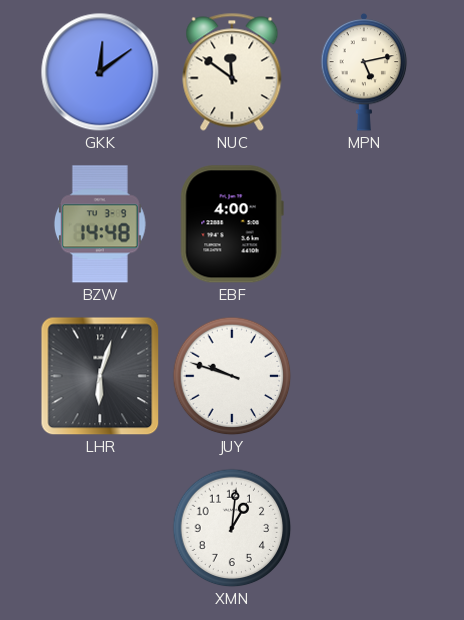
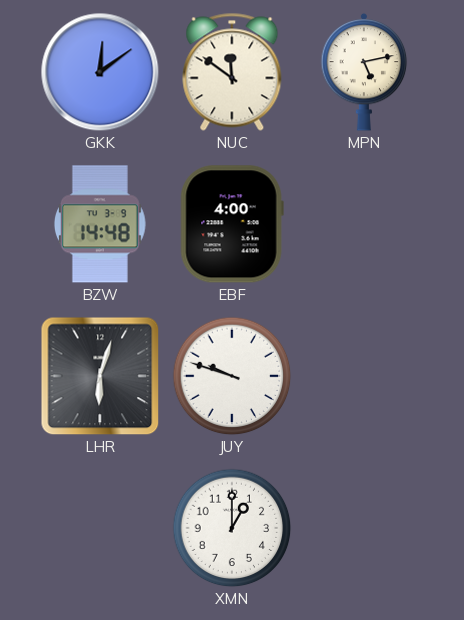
XMN: 1:01 -> 1:00
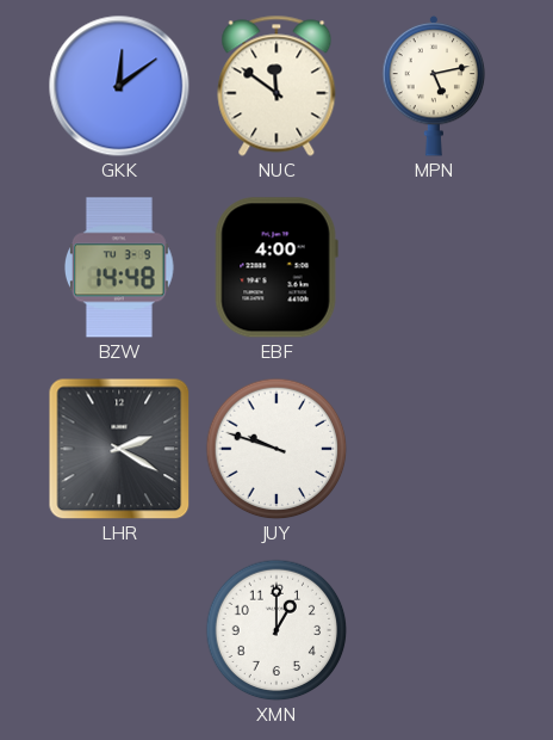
LHR: 6:03 -> 2:20
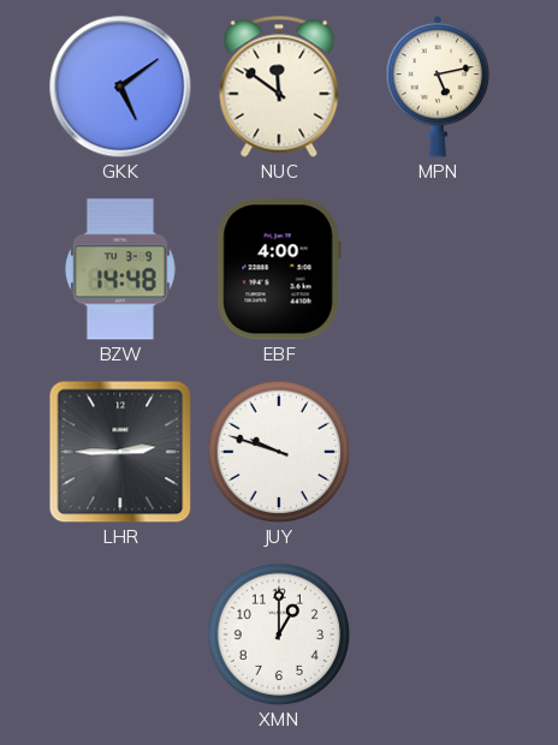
GKK: 12:09 -> 5:09
LHR: 2:20 -> 2:45
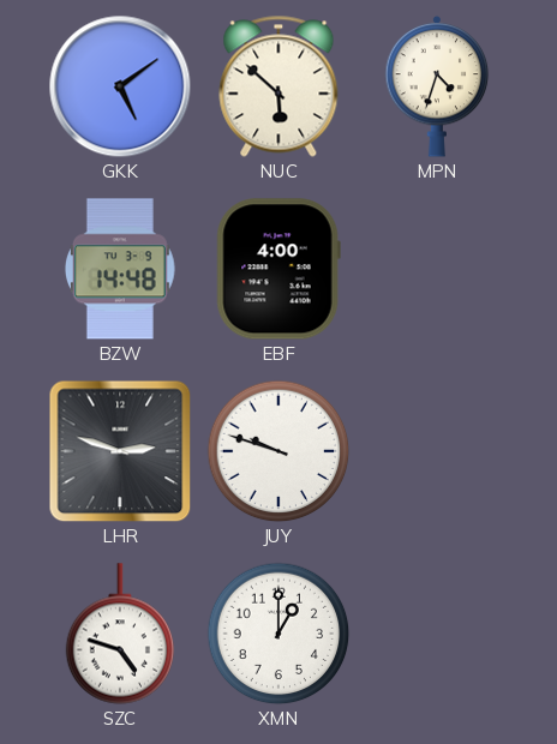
NUC: 11:51 -> 5:52
MPN: 5:13 -> 4:33
LHR: 2:45 -> 2:48
SZC: none -> 4:48
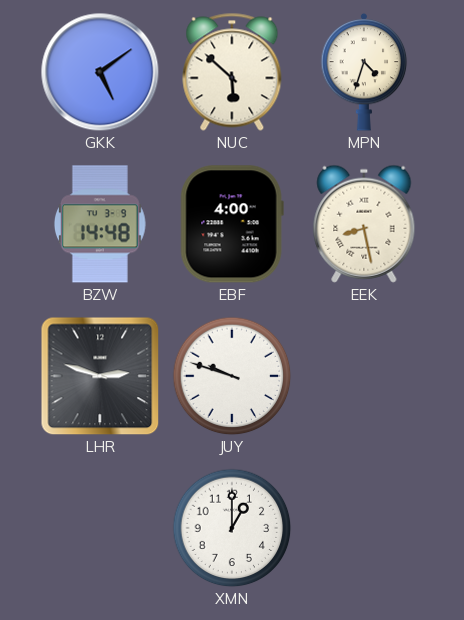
EEK: none -> 8:28
SZC: 4:48 -> none
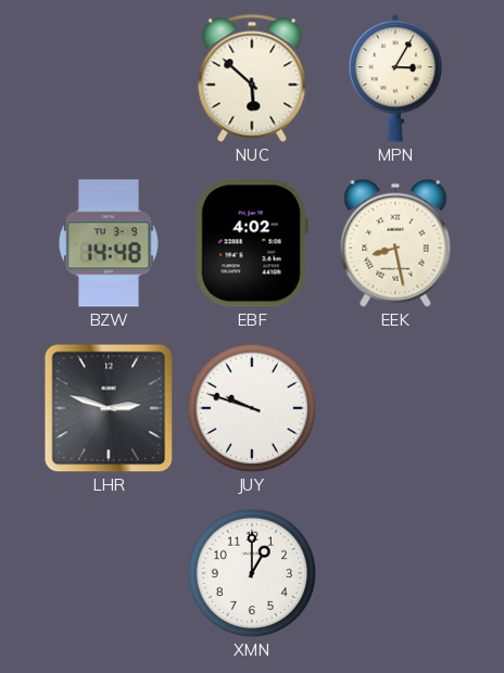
GKK: 5:09 -> none
MPN: 4:33 -> 3:05
EBF: 4:00 -> 4:02
